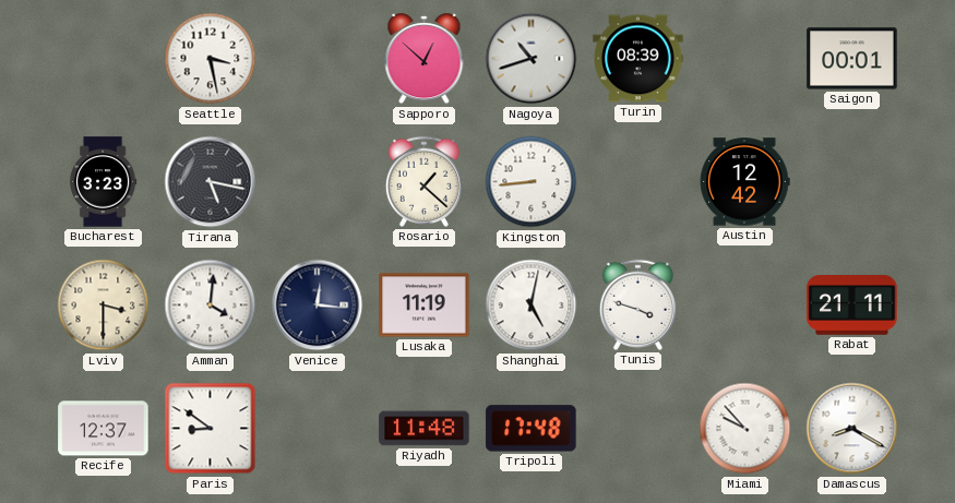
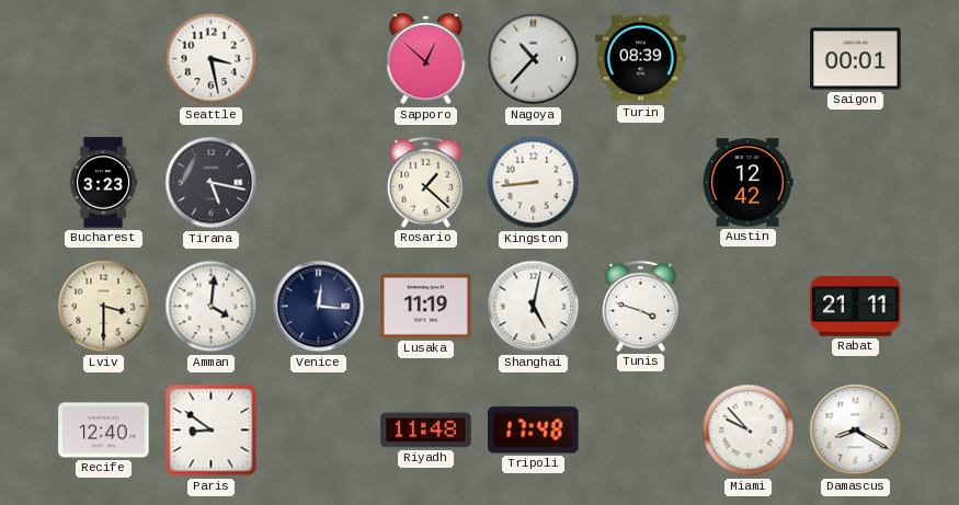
Nagoya: 10:42 -> 10:37
Recife: 12:37 -> 12:40
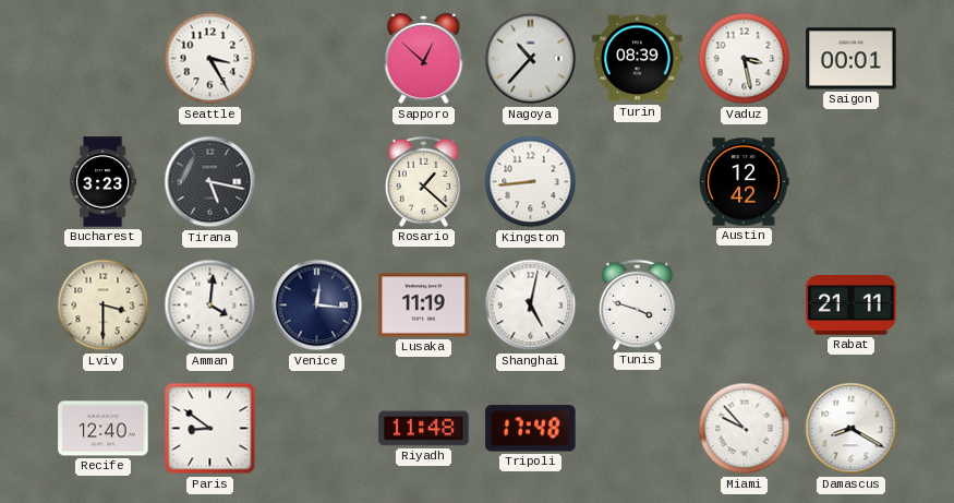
Seattle: 3:28 -> 3:25
Vaduz: none -> 3:28
